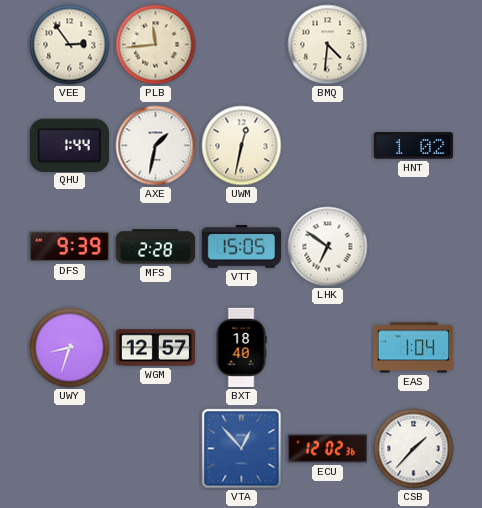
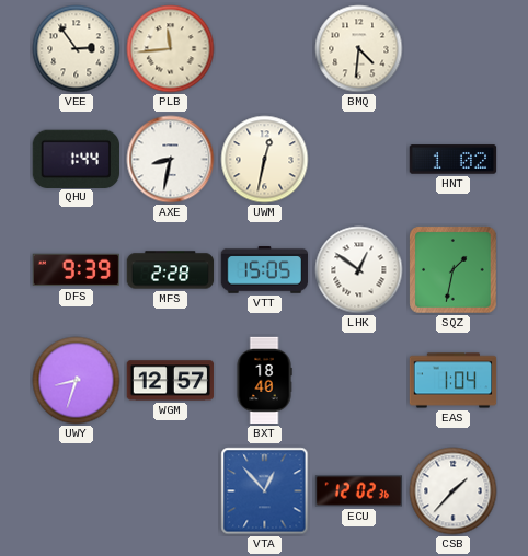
AXE: 1:32 -> 8:32
LHK: 6:51 -> 12:51
SQZ: none -> 1:32
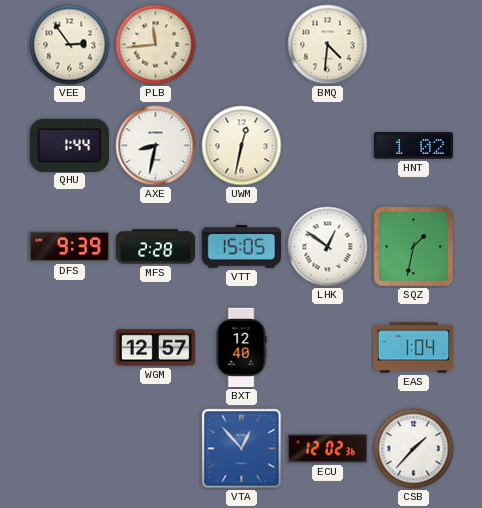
UWY: 8:33 -> none
BXT: 18:40 -> 12:40
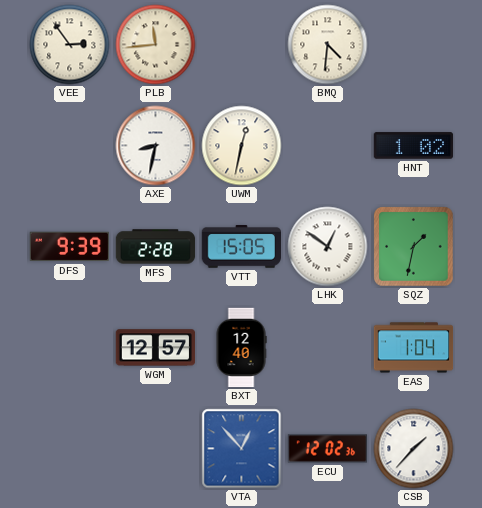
QHU: 1:44 -> none
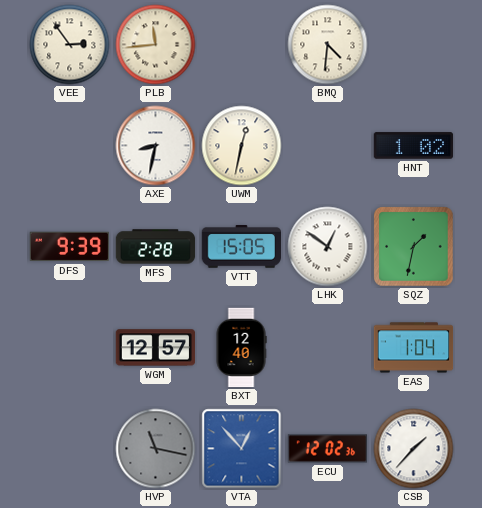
HVP: none -> 11:17
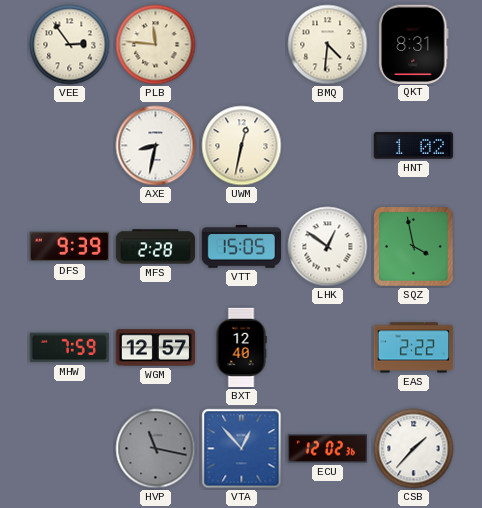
PLB: 11:44 -> 11:46
QKT: none -> 8:31
SQZ: 1:32 -> 3:58
MHW: none -> 7:59
EAS: 1:04 -> 2:22
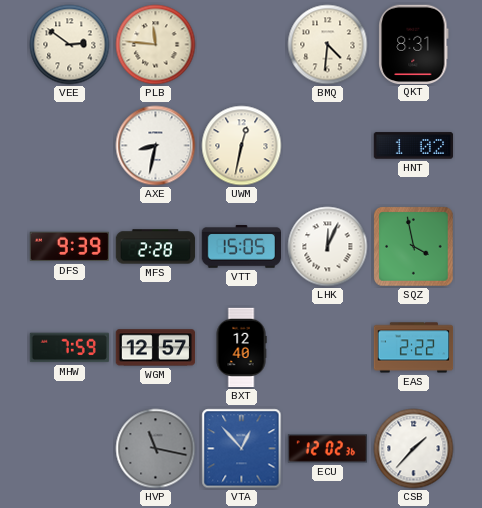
VEE: 2:54 -> 2:51
LHK: 12:51 -> 12:04
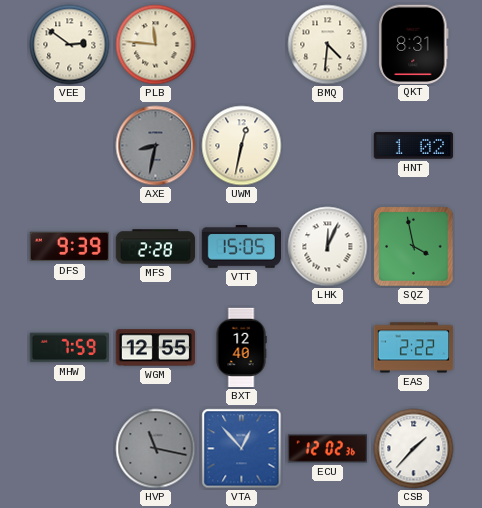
AXE dial: white -> grey
WGM: 12:57 -> 12:55
